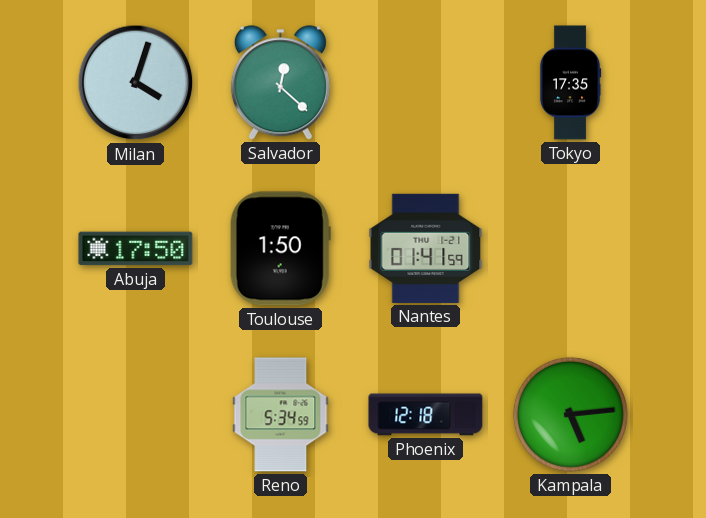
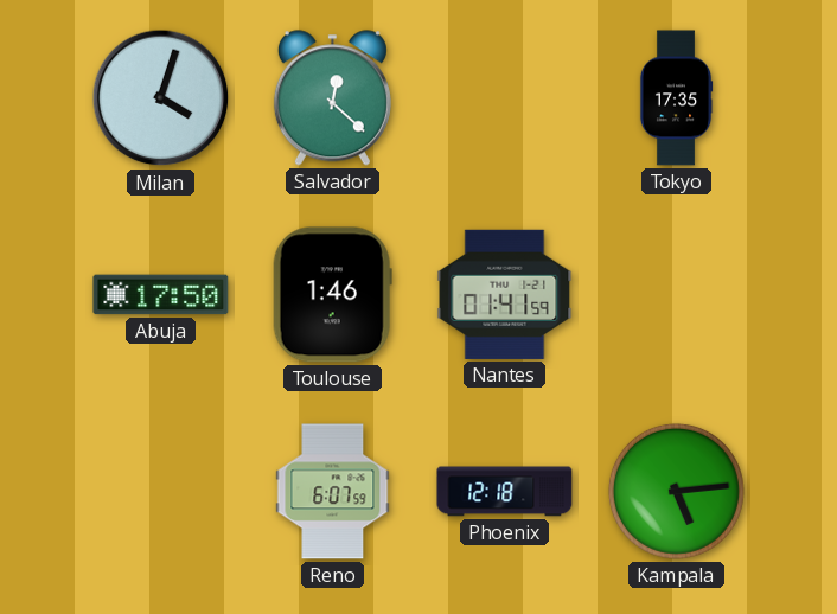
Toulouse: 1:50 -> 1:46
Reno: 5:34 -> 6:07
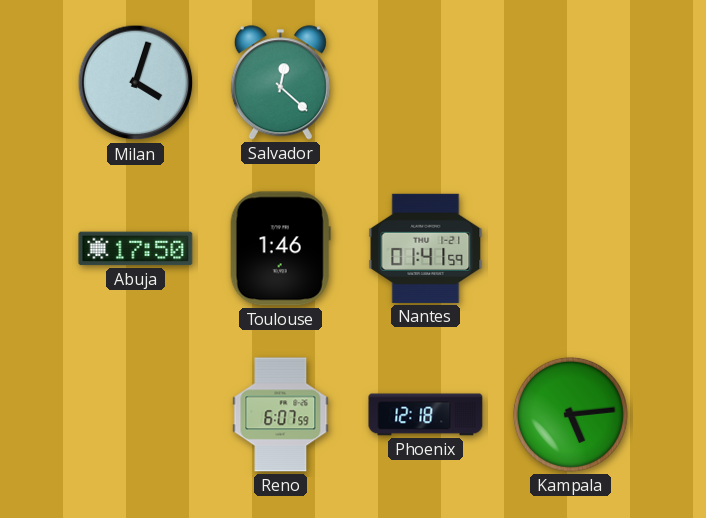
Tokyo: 17:35 -> none
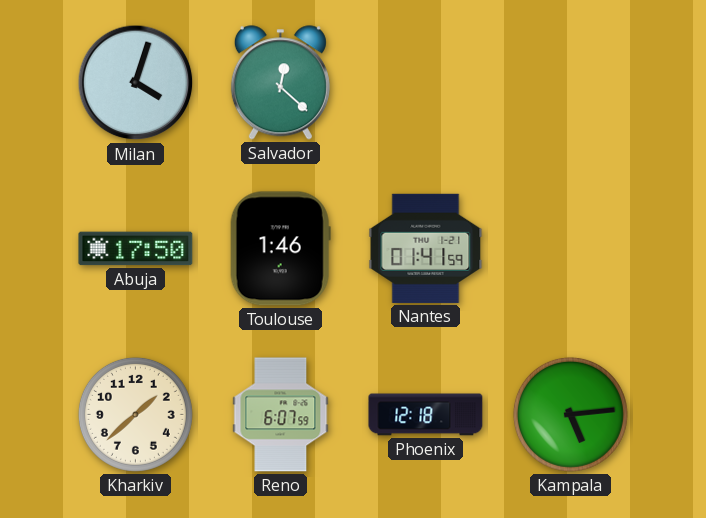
Kharkiv: none -> 1:38
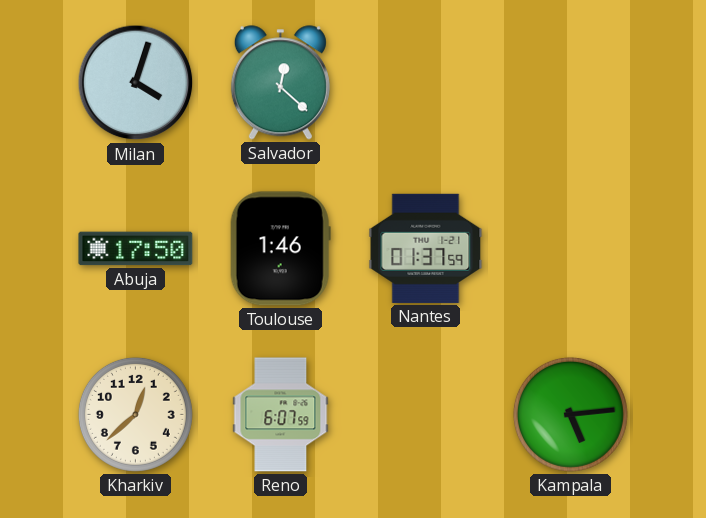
Nantes: 01:41 -> 01:37
Kharkiv: 1:38 -> 12:38
Phoenix: 12:18 -> none
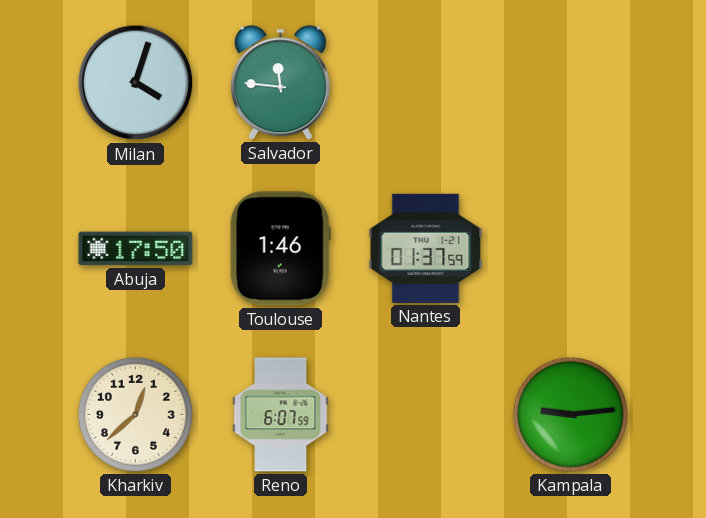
Salvador: 12:22 -> 11:46
Kampala: 5:14 -> 9:14
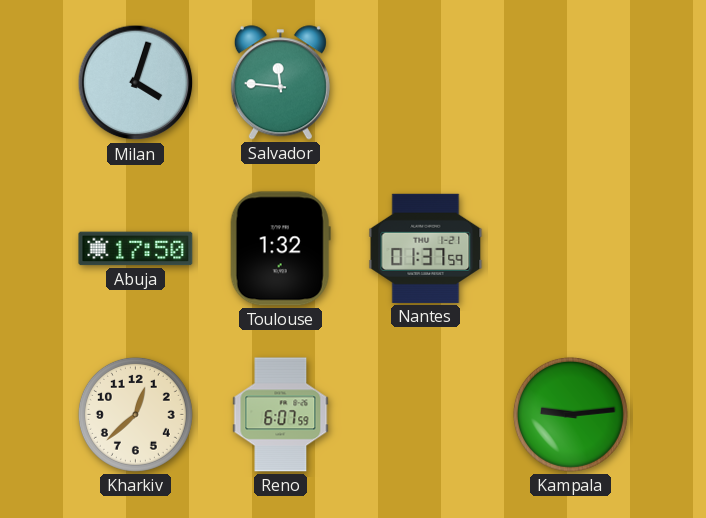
Toulouse: 1:46 -> 1:32
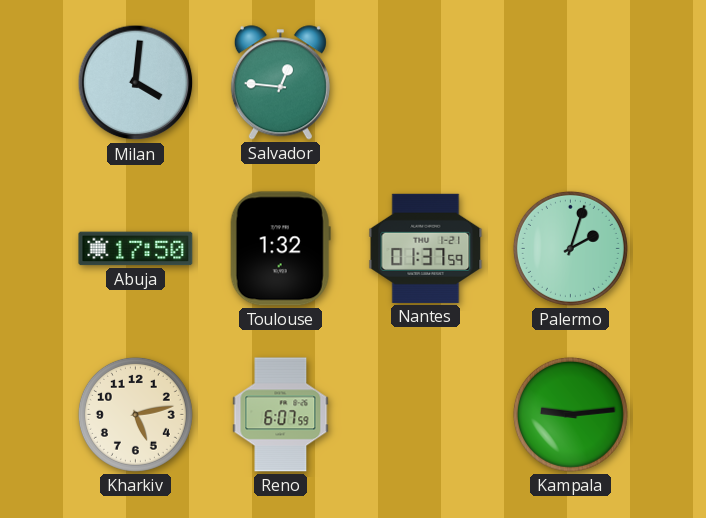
Milan: 4:03 -> 4:01
Salvador: 11:46 -> 12:46
Palermo: none -> 2:03
Kharkiv: 12:38 -> 5:13
